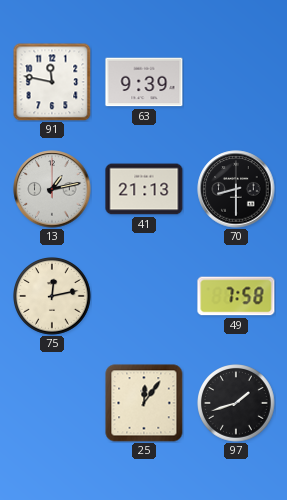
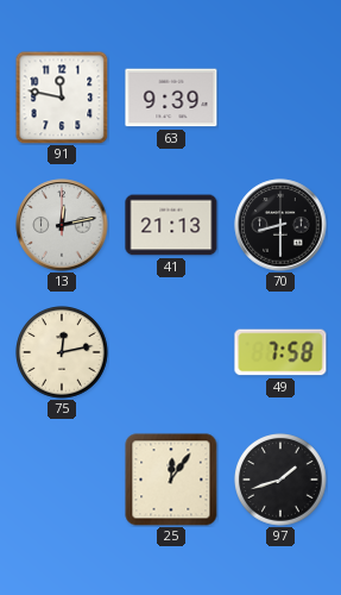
13: 1:13 -> 12:13
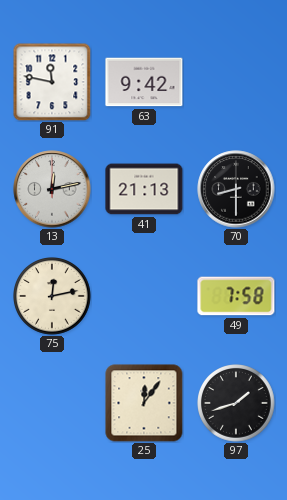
63: 9:39 -> 9:42
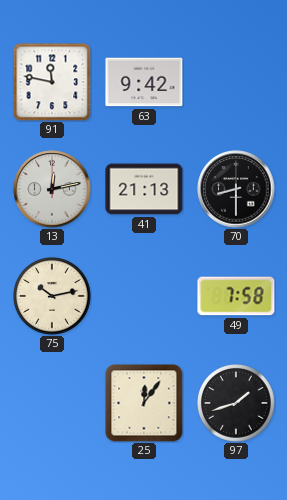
75: 12:13 -> 10:13
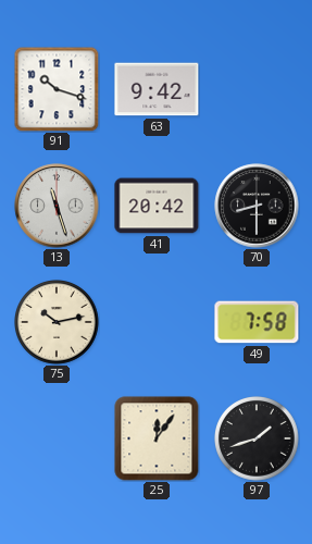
91: 11:47 -> 10:18
13: 12:13 -> 11:27
41: 21:13 -> 20:42
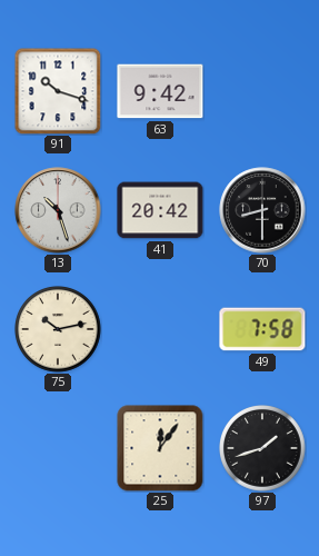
13: 11:27 -> 10:27
